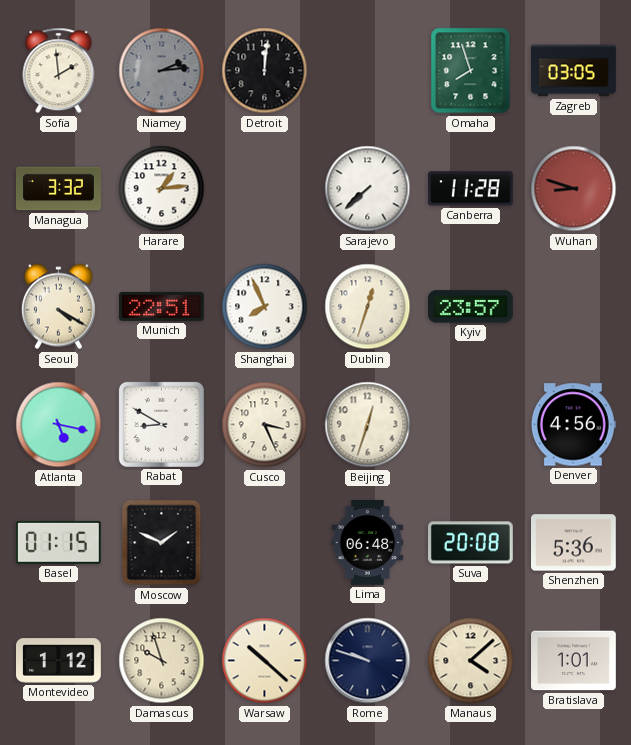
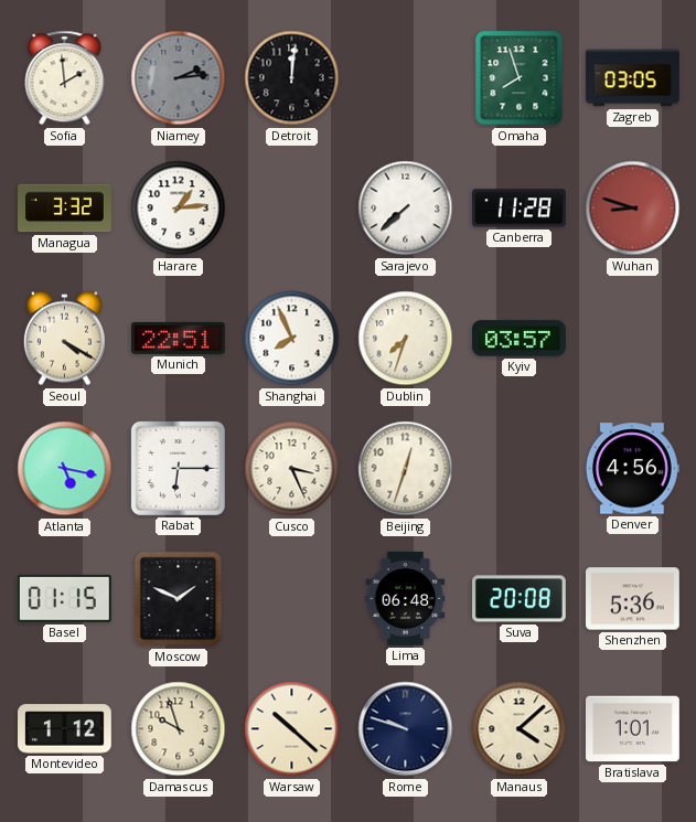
Dublin: 12:33 -> 7:33
Kyiv: 23:57 -> 03:57
Rabat: 8:50 -> 6:15
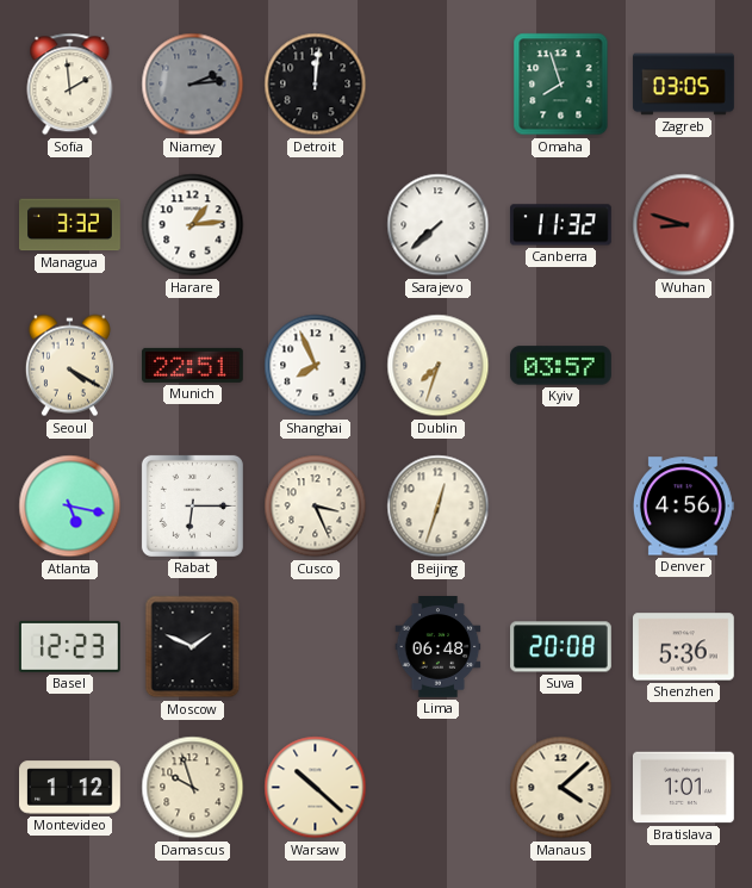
Canberra: 11:28 -> 11:32
Basel: 01:15 -> 12:23
Rome: 9:48 -> none
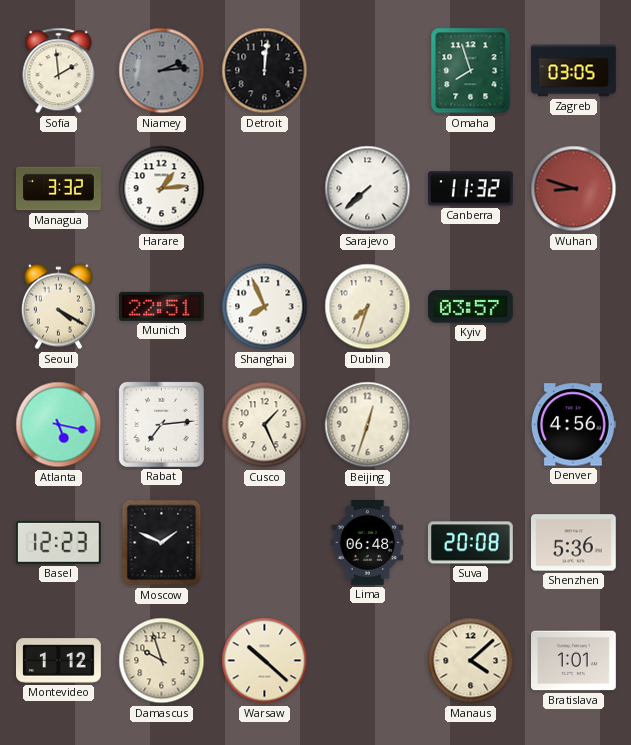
Rabat: 6:15 -> 7:14
Cusco: 3:26 -> 1:26
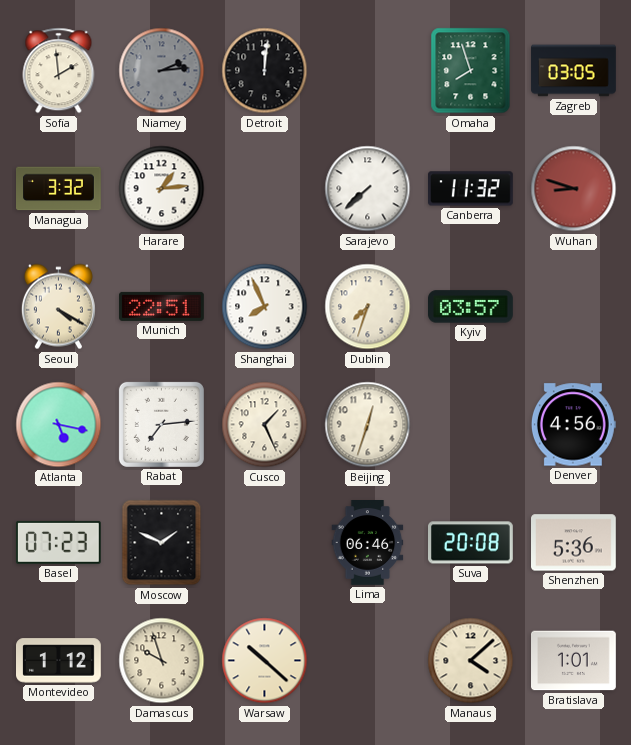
Basel: 12:23 -> 07:23
Lima: 06:48 -> 06:46
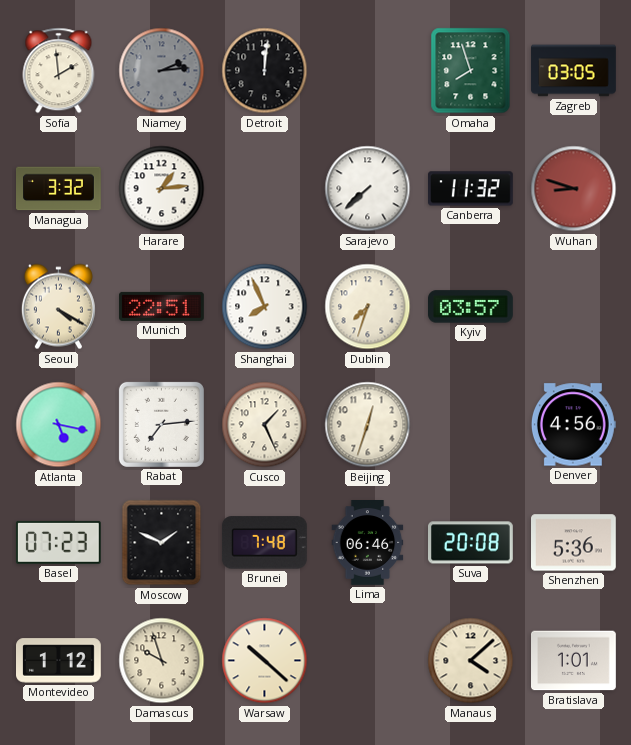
Brunei: none -> 7:48
